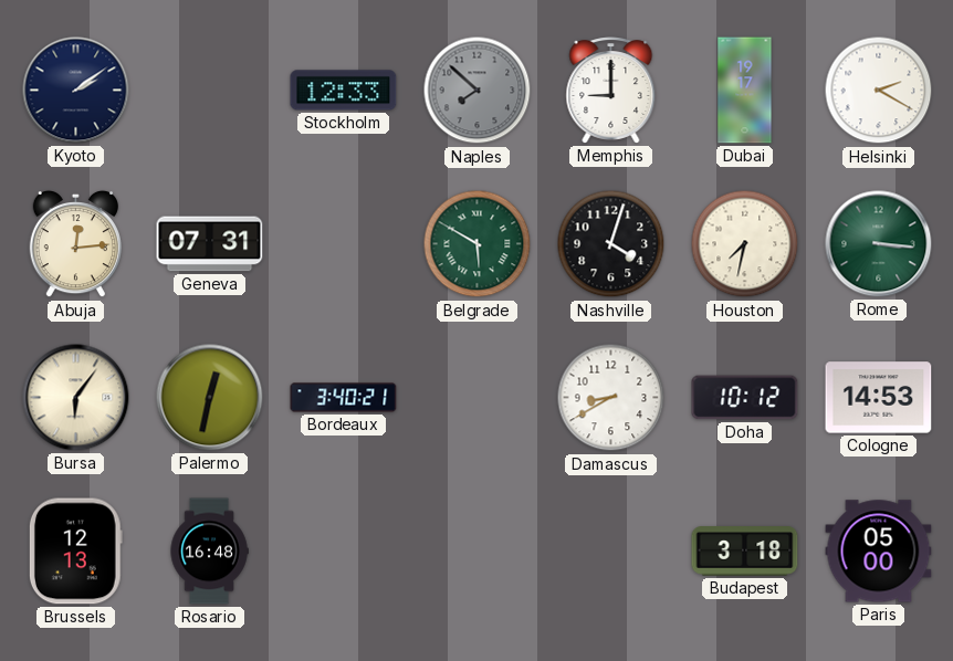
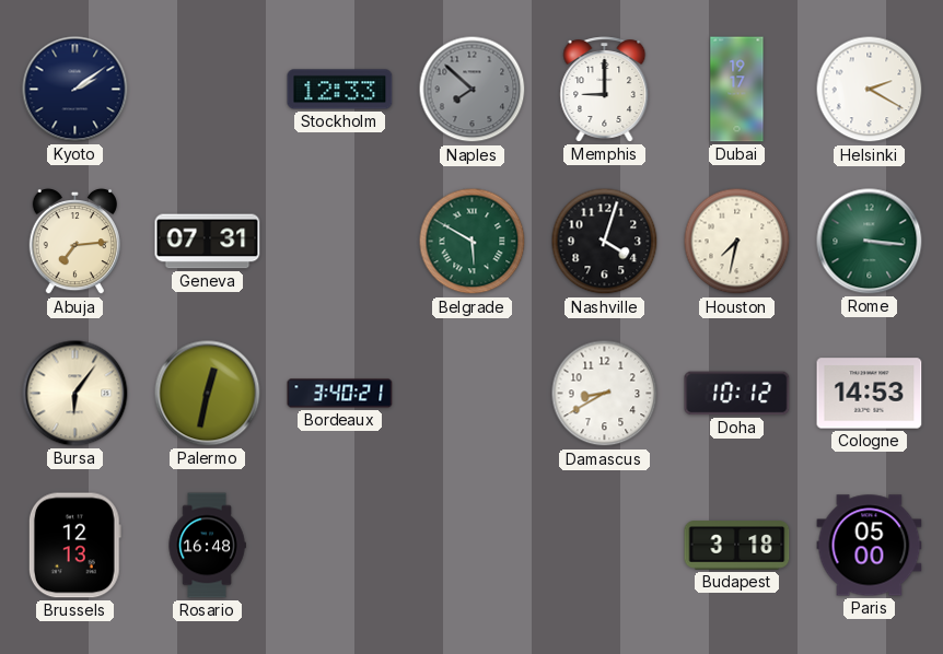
Abuja: 12:14 -> 7:14
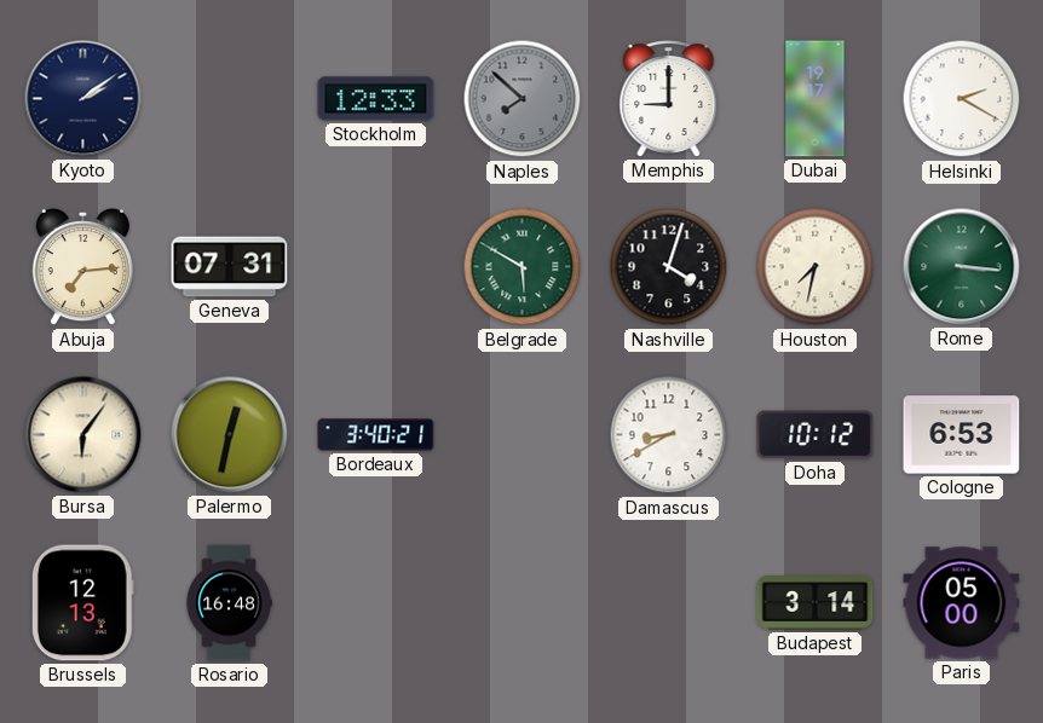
Cologne: 14:53 -> 6:53
Budapest: 3:18 -> 3:14
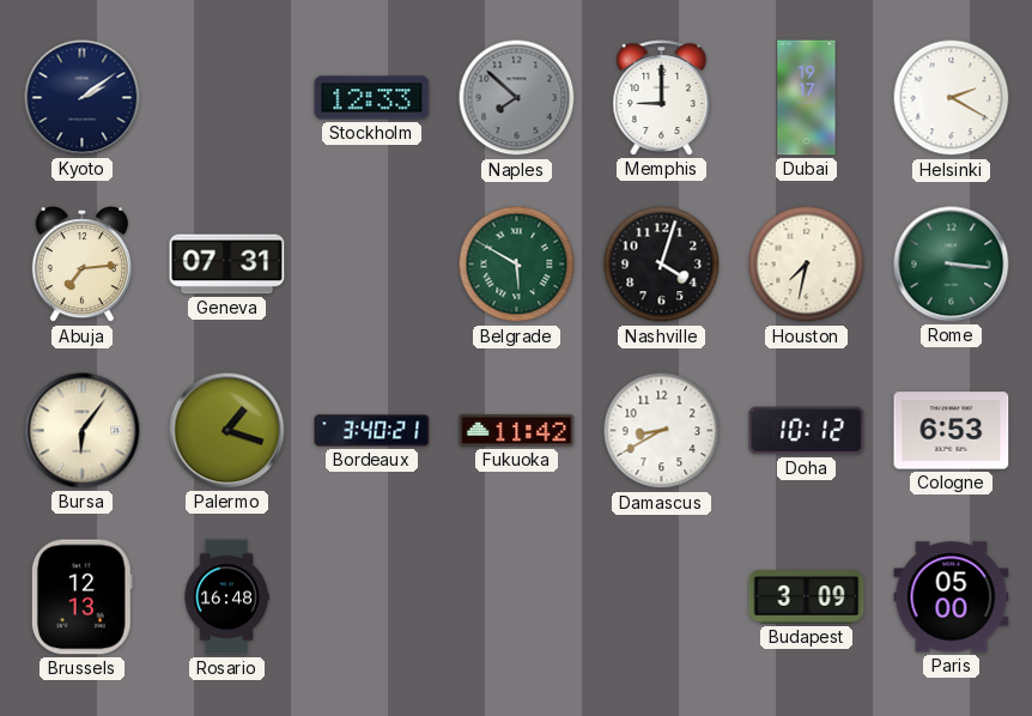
Palermo: 12:32 -> 1:18
Fukuoka: none -> 11:42
Budapest: 3:14 -> 3:09
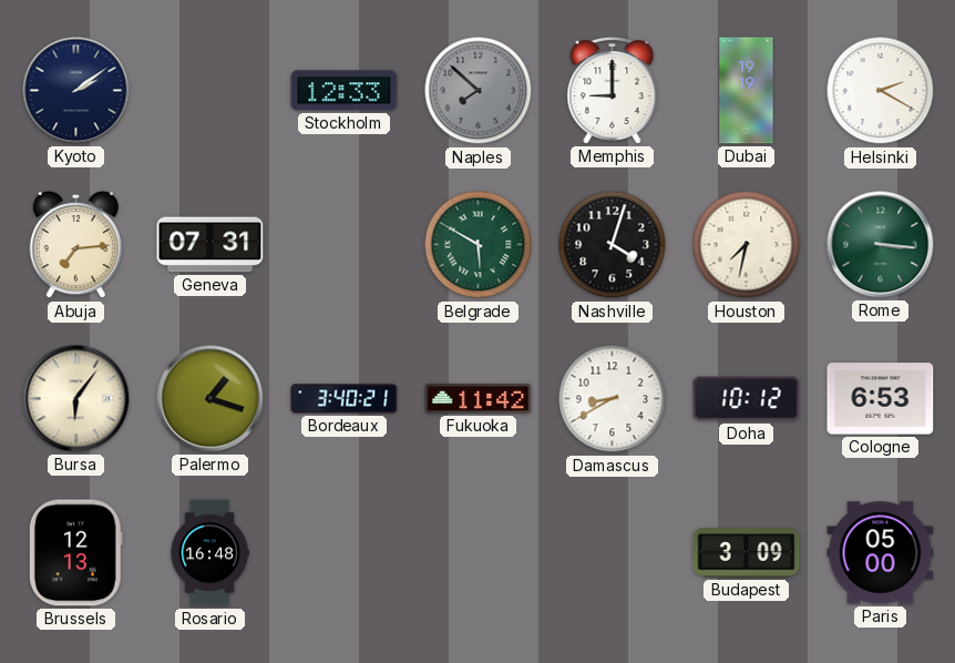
Dubai: 19:17 -> 19:19
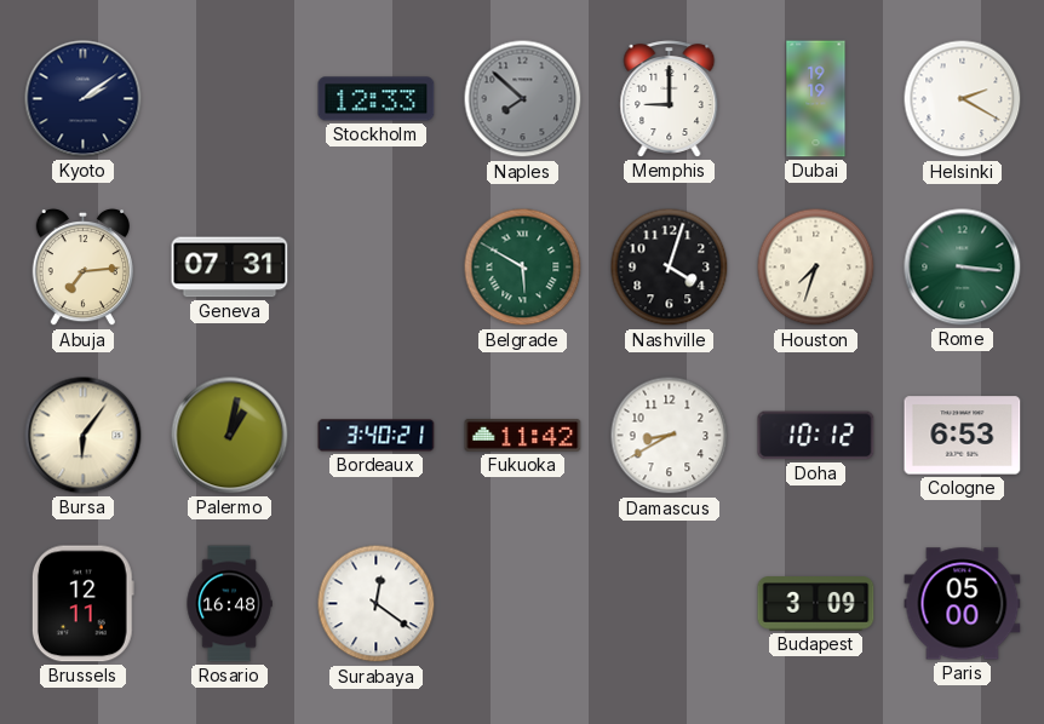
Houston: 7:32 -> 7:33
Palermo: 1:18 -> 1:02
Brussels: 12:13 -> 12:11
Surabaya: none -> 12:21
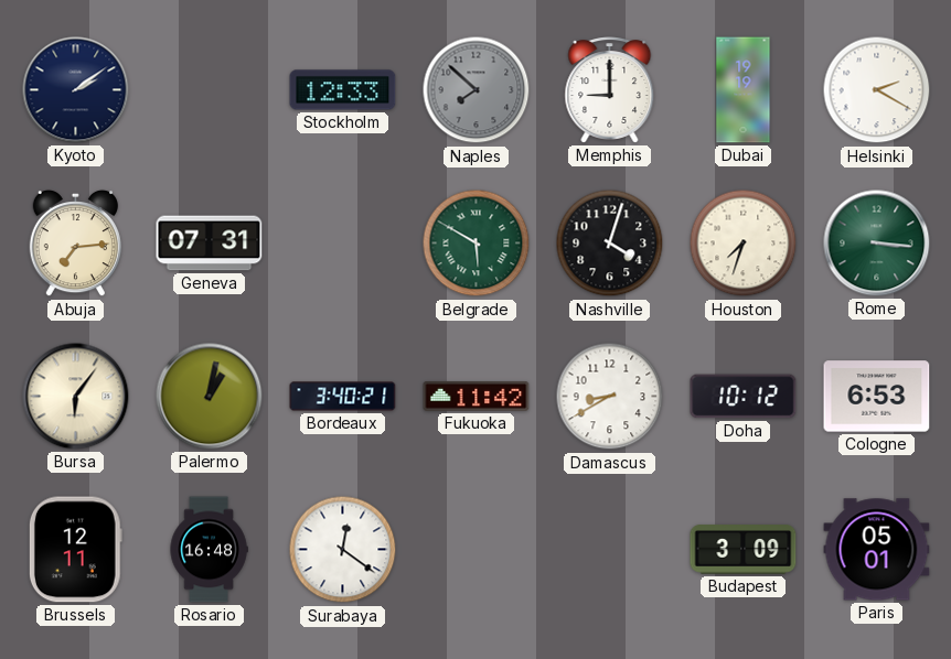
Paris: 05:00 -> 05:01
